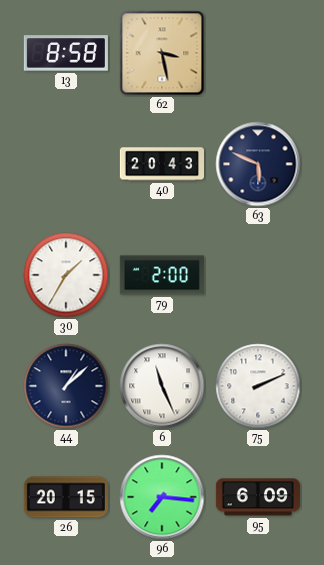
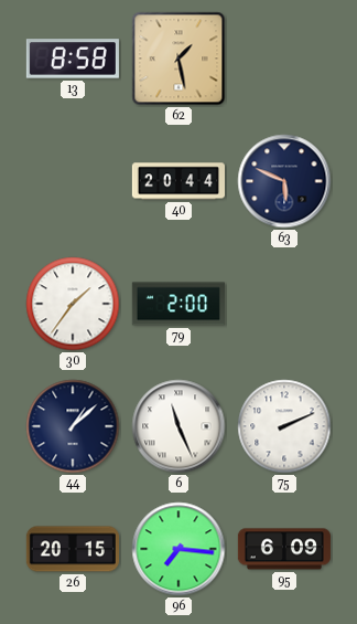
62: 3:28 -> 1:28
40: 20:43 -> 20:44
30: 1:35 -> 1:36
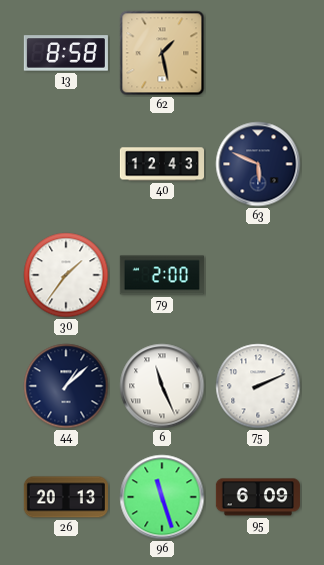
40: 20:44 -> 12:43
26: 20:15 -> 20:13
96: 7:16 -> 11:27
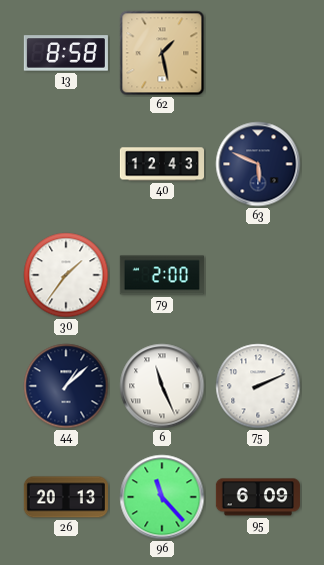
96: 11:27 -> 11:23
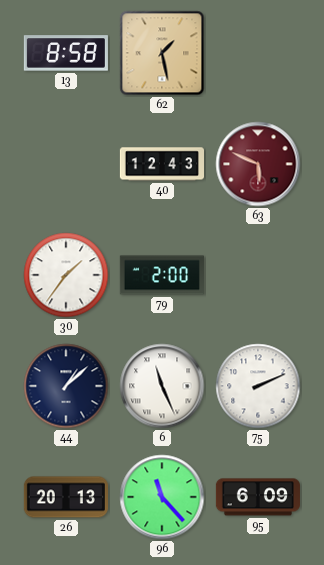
63 dial: navy -> burgundy
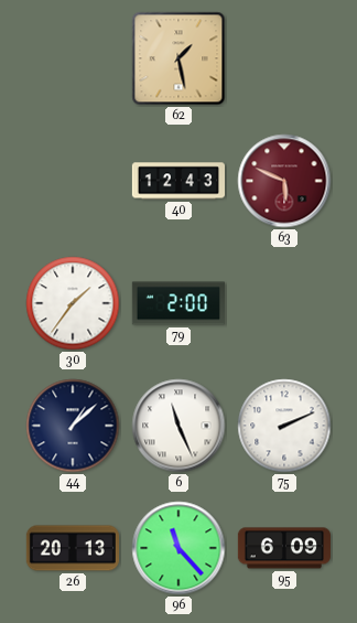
13: 8:58 -> none
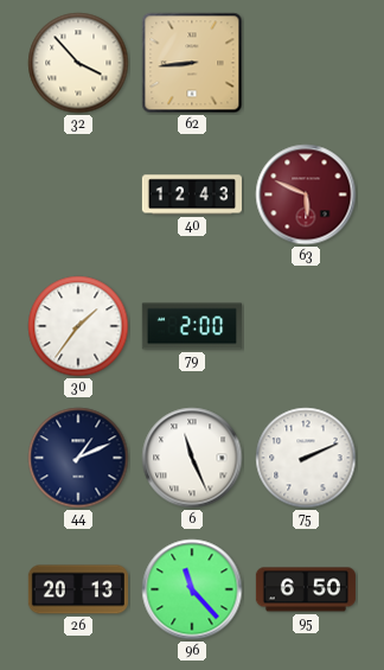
32: none -> 3:53
62: 1:28 -> 8:44
44: 1:08 -> 1:11
95: 6:09 -> 6:50
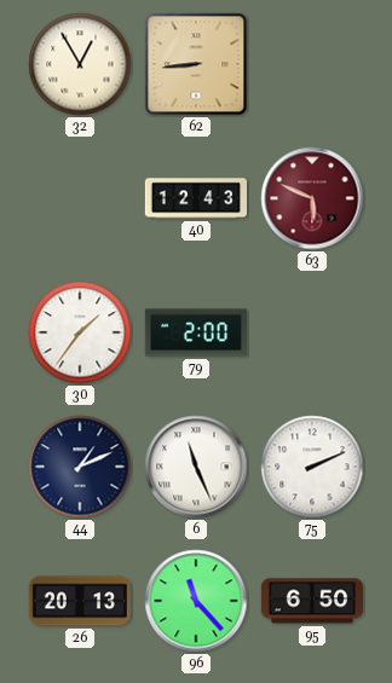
32: 3:53 -> 12:55
